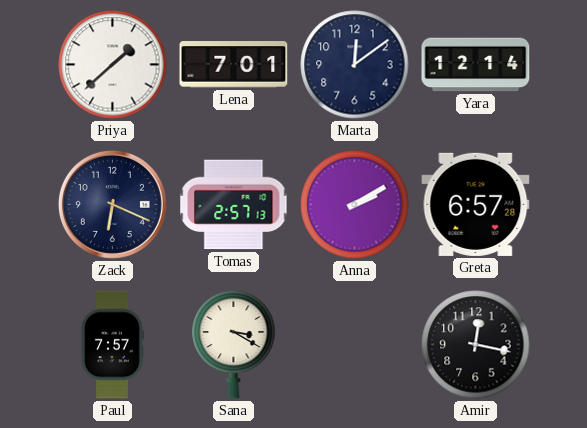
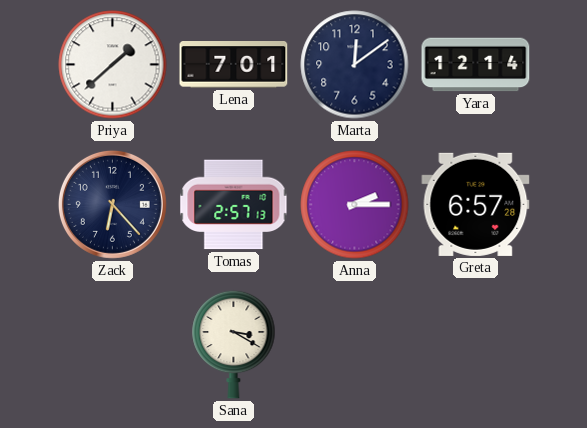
Zack: 6:19 -> 6:23
Anna: 2:10 -> 2:15
Paul: 7:57 -> none
Amir: 12:17 -> none
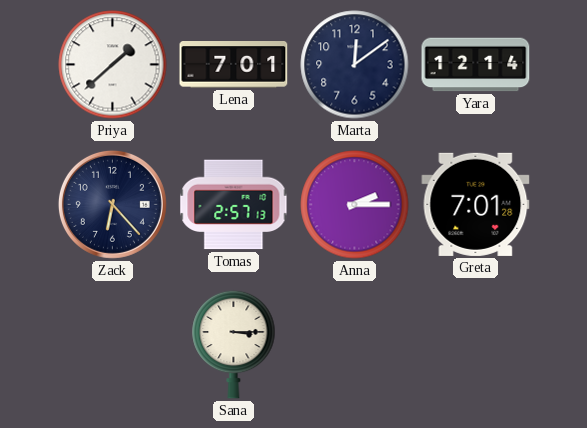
Greta: 6:57 -> 7:01
Sana: 3:20 -> 3:15
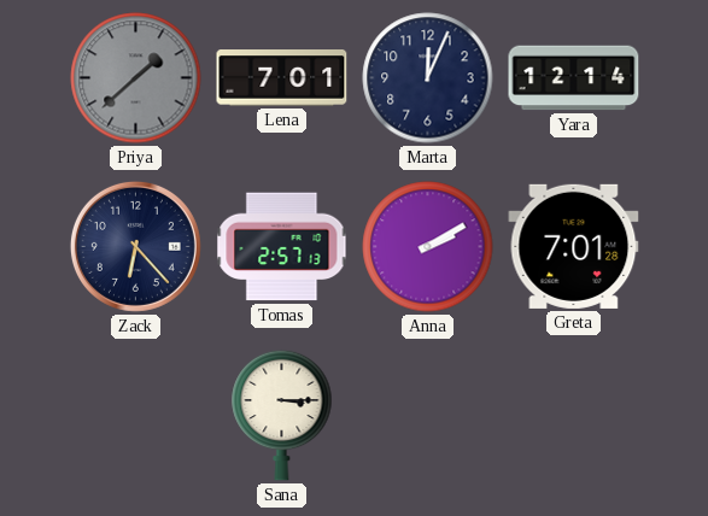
Priya dial: white -> grey
Marta: 12:09 -> 12:04
Anna: 2:15 -> 2:10
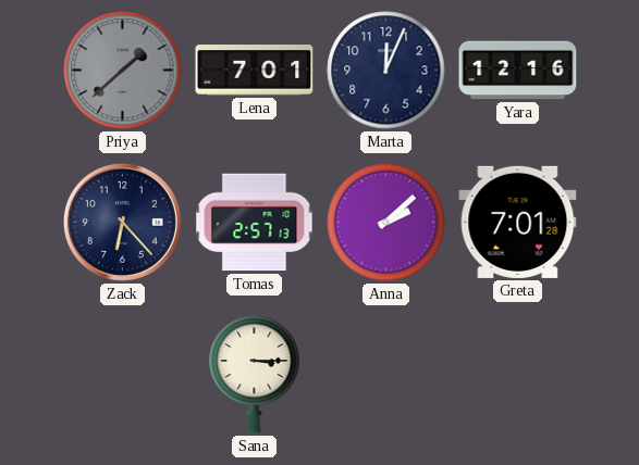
Yara: 12:14 -> 12:16
Anna: 2:10 -> 2:08
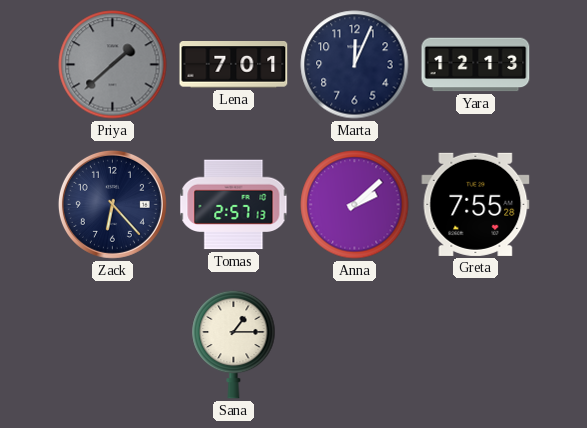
Yara: 12:16 -> 12:13
Greta: 7:01 -> 7:55
Sana: 3:15 -> 1:15
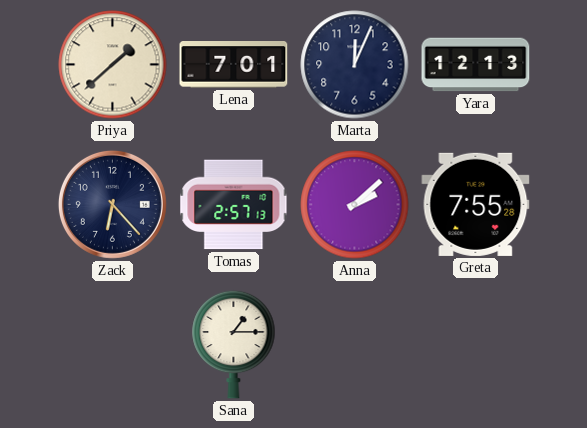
Priya dial: grey -> cream
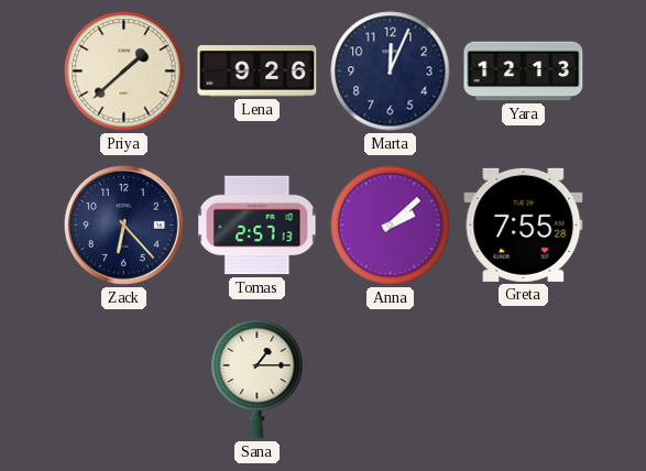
Lena: 7:01 -> 9:26
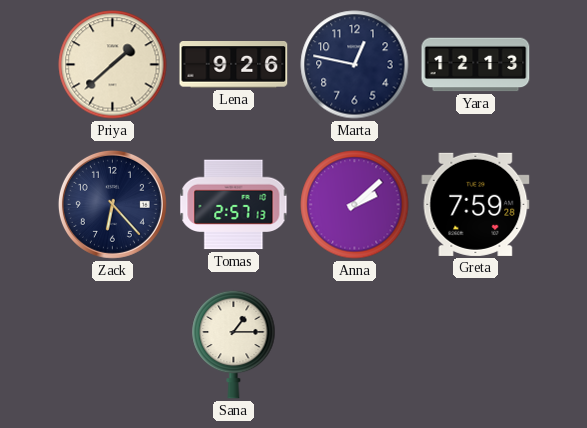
Marta: 12:04 -> 12:47
Greta: 7:55 -> 7:59
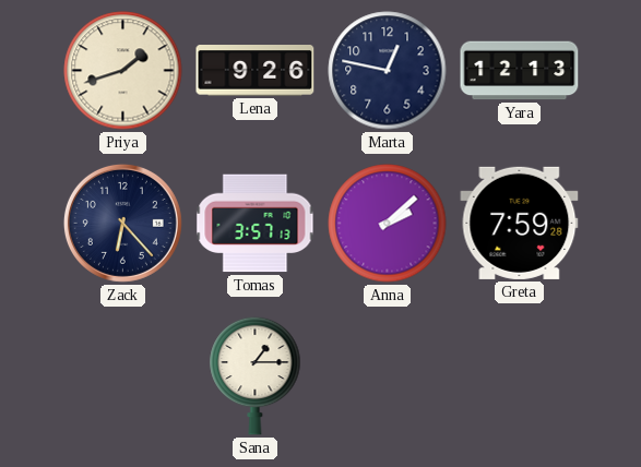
Priya: 1:38 -> 1:42
Tomas: 2:57 -> 3:57
